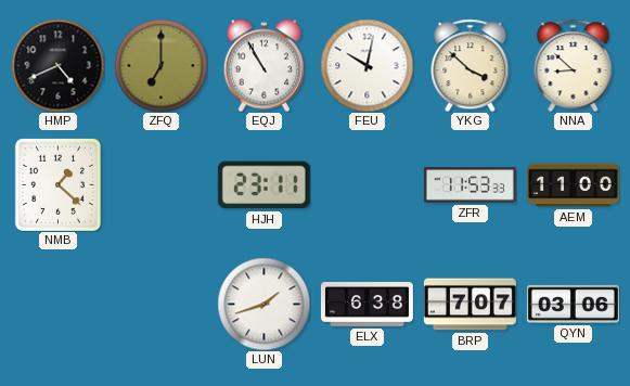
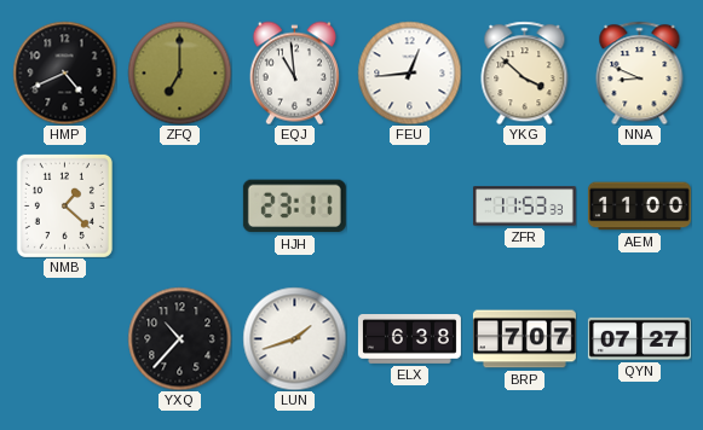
EQJ: 10:55 -> 10:59
FEU: 10:02 -> 12:44
NNA: 8:52 -> 8:49
YXQ: none -> 10:37
QYN: 03:06 -> 07:27
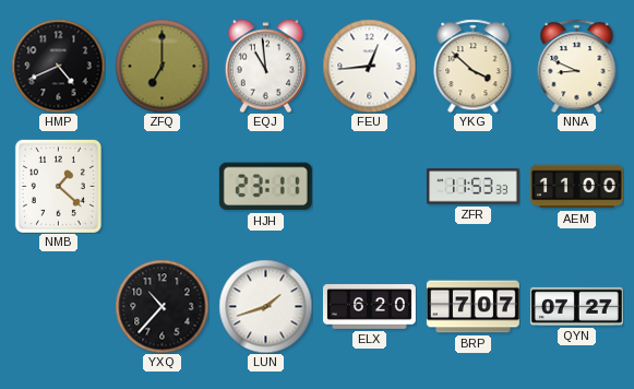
ELX: 6:38 -> 6:20
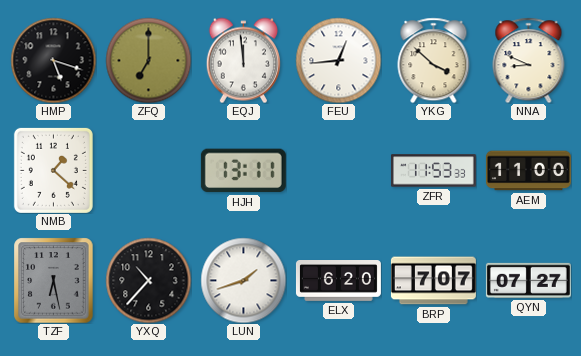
HMP: 4:41 -> 5:18
EQJ: 10:59 -> 11:59
HJH: 23:11 -> 13:11
TZF: none -> 6:28
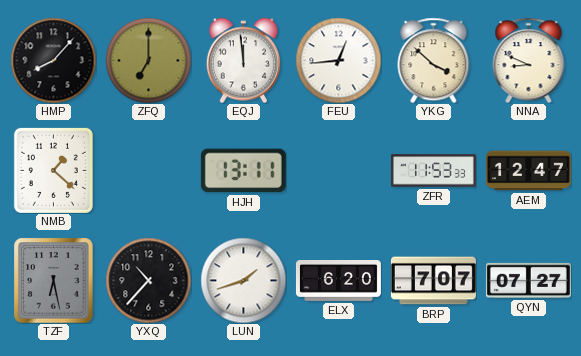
HMP: 5:18 -> 8:07
AEM: 11:00 -> 12:47
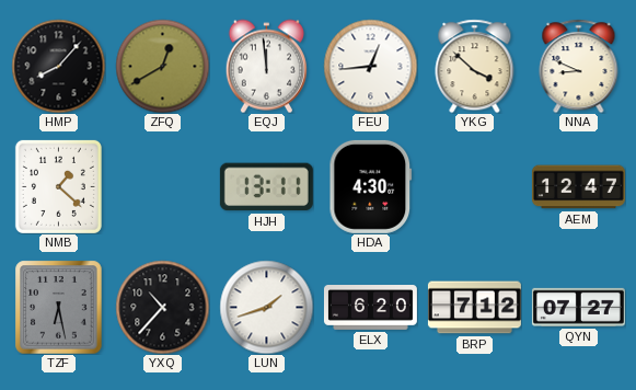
ZFQ: 7:00 -> 12:40
HDA: none -> 4:30
ZFR: 11:53 -> none
BRP: 7:07 -> 7:12
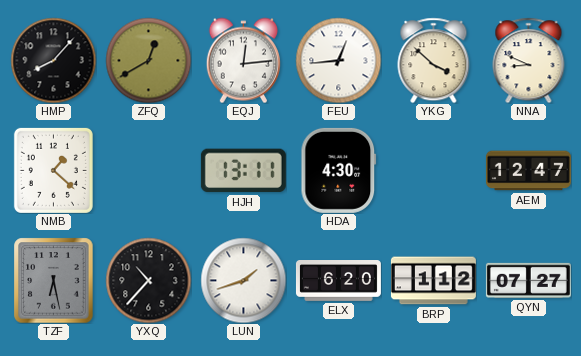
EQJ: 11:59 -> 12:14
BRP: 7:12 -> 1:12
